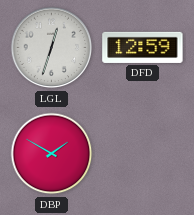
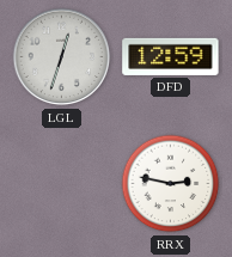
DBP: 1:50 -> none
RRX: none -> 2:47
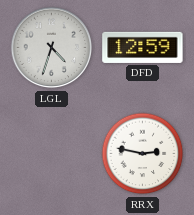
LGL: 12:33 -> 4:33
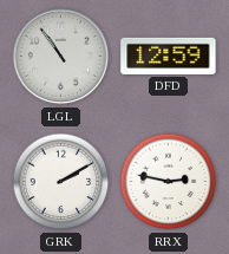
LGL: 4:33 -> 10:54
GRK: none -> 2:10
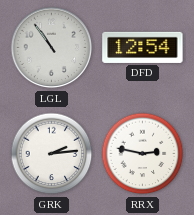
DFD: 12:59 -> 12:54
GRK: 2:10 -> 2:14
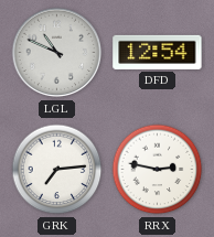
LGL: 10:54 -> 10:49
GRK: 2:14 -> 7:14
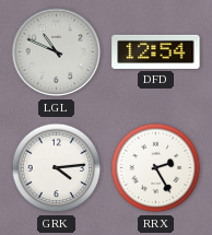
GRK: 7:14 -> 4:14
RRX: 2:47 -> 2:25
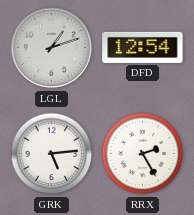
LGL: 10:49 -> 1:12
GRK: 4:14 -> 5:14
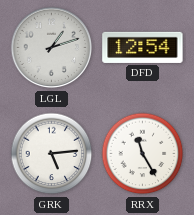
RRX: 2:25 -> 11:25
